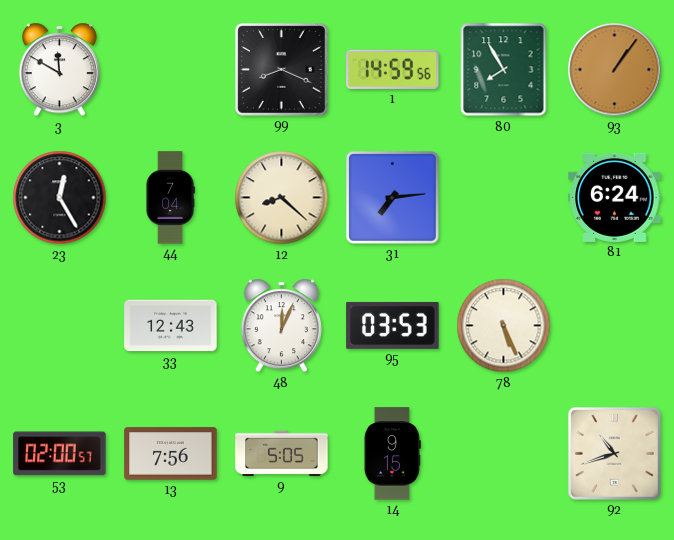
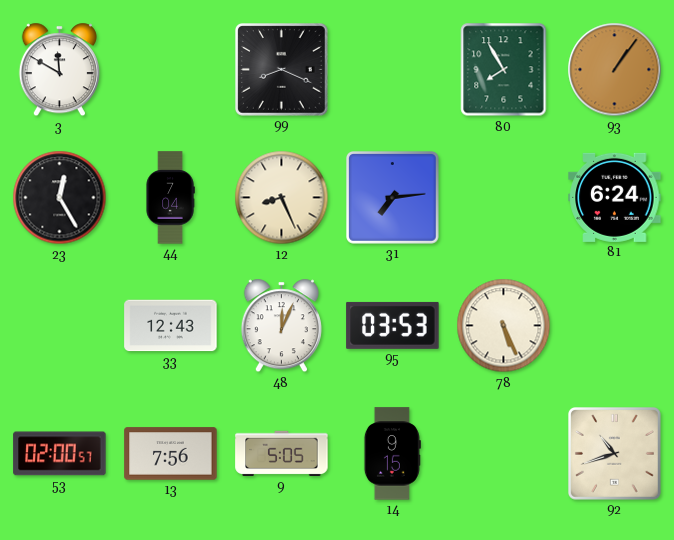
1: 14:59 -> none
12: 8:22 -> 8:26
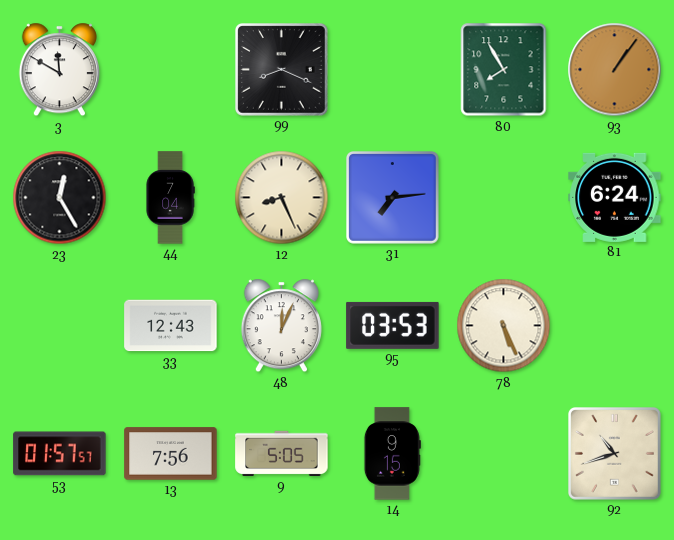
53: 02:00 -> 01:57
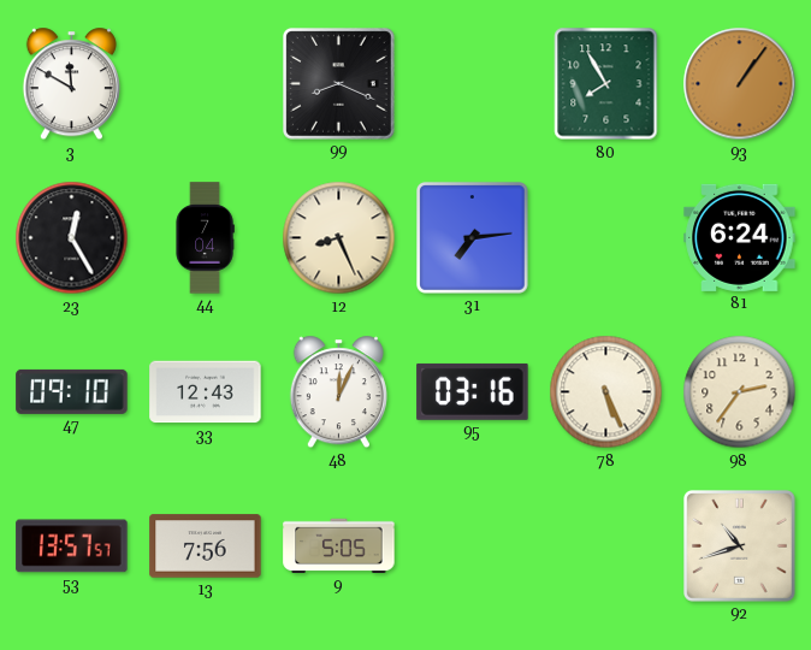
47: none -> 09:10
95: 03:53 -> 03:16
98: none -> 2:36
53: 01:57 -> 13:57
14: 9:15 -> none
